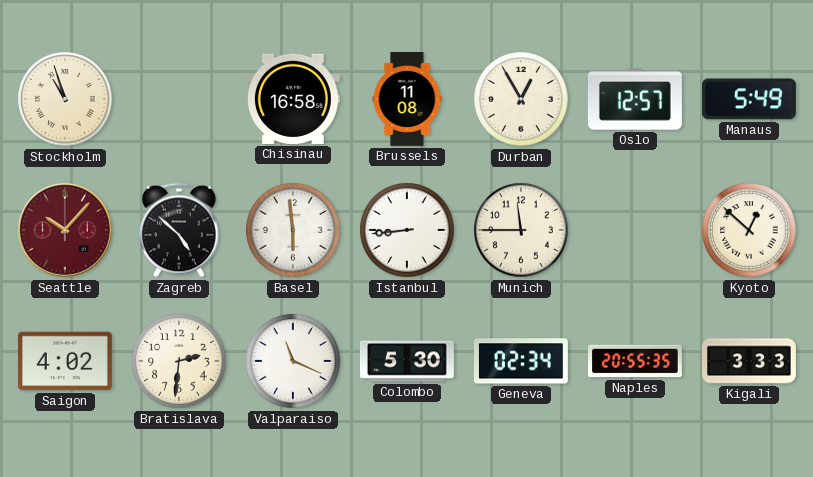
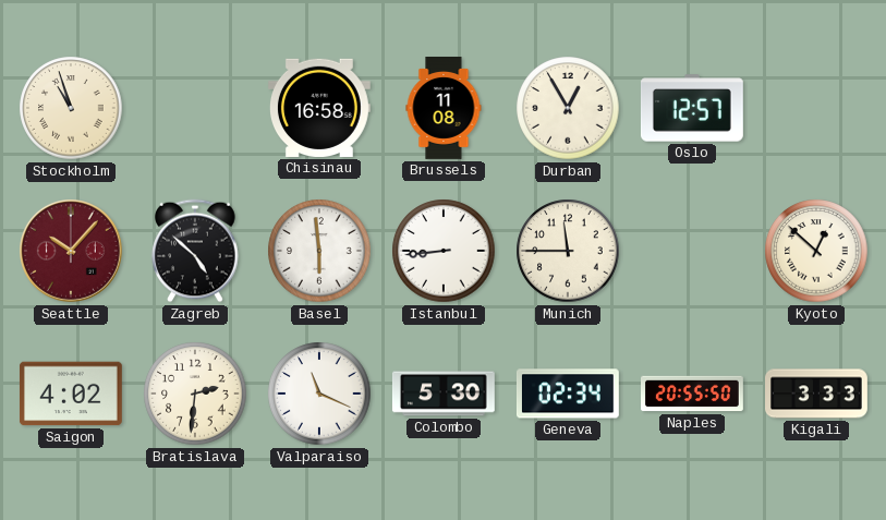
Manaus: 5:49 -> none
Naples: 20:55:35 -> 20:55:50
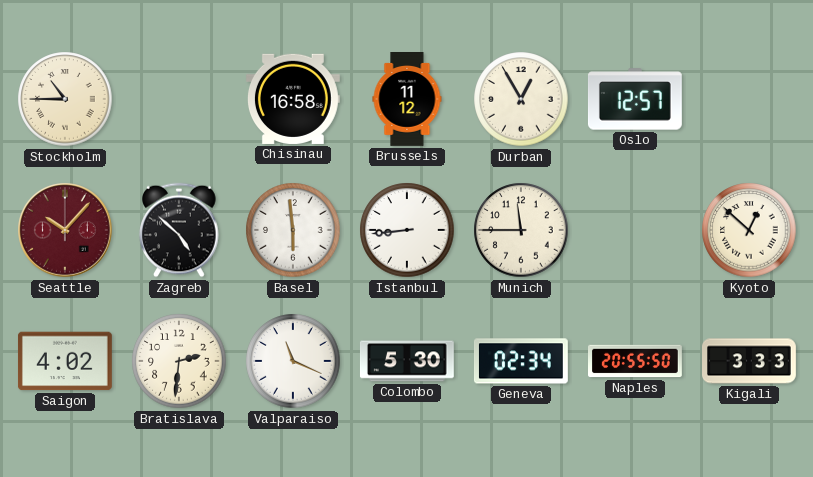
Stockholm: 10:57 -> 10:45
Brussels: 11:08 -> 11:12
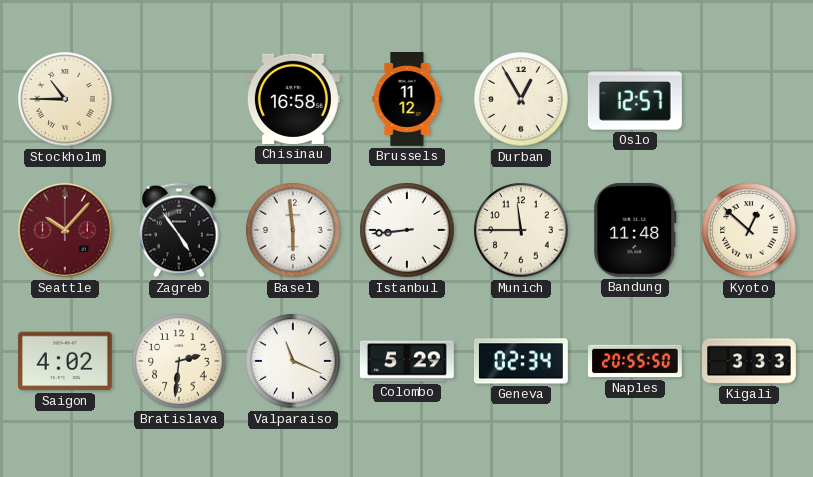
Zagreb: 4:52 -> 4:54
Bandung: none -> 11:48
Colombo: 5:30 -> 5:29
